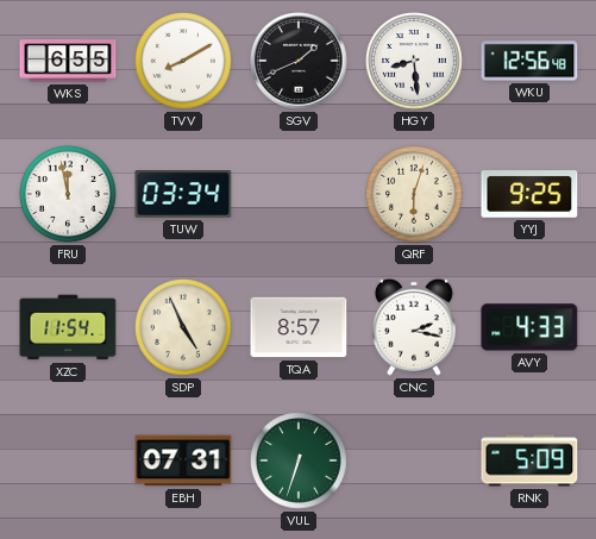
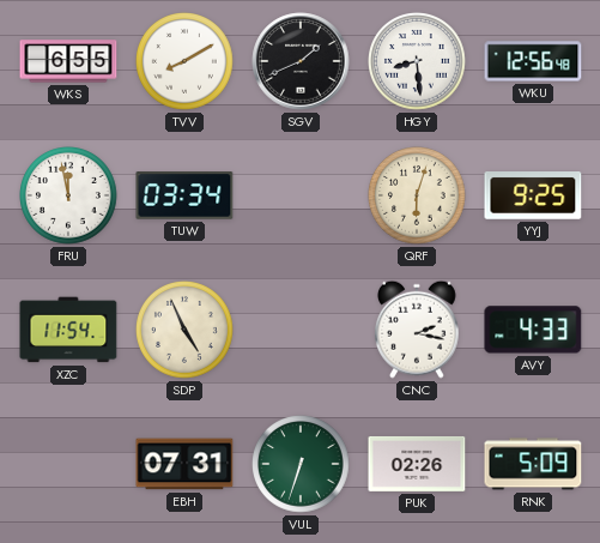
TQA: 8:57 -> none
PUK: none -> 02:26
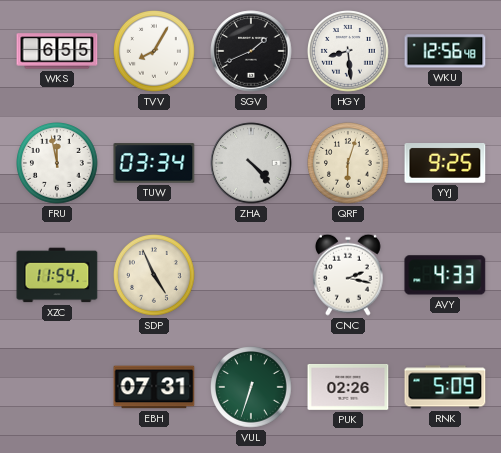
TVV: 8:10 -> 8:05
ZHA: none -> 4:23
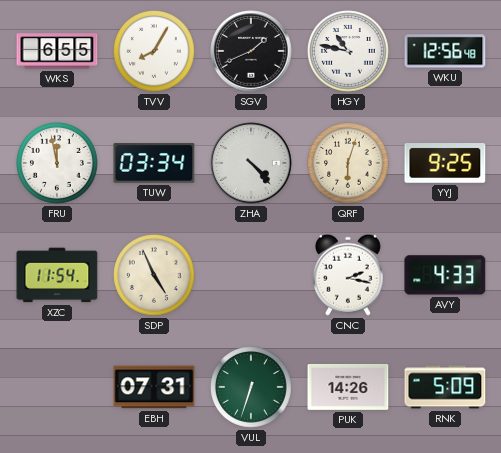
HGY: 8:29 -> 10:47
PUK: 02:26 -> 14:26
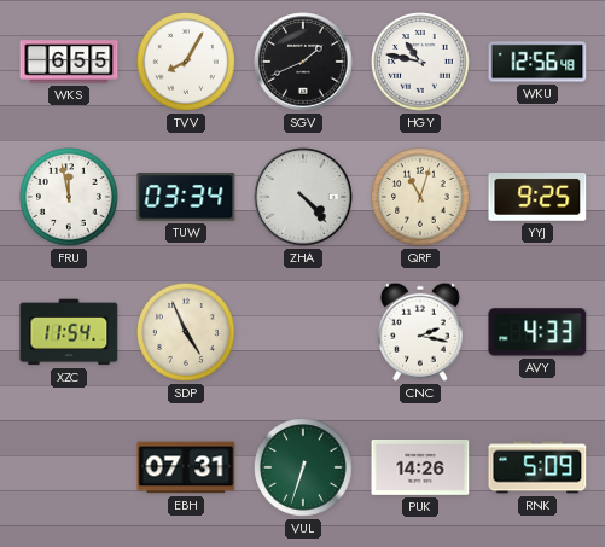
QRF: 6:03 -> 11:03
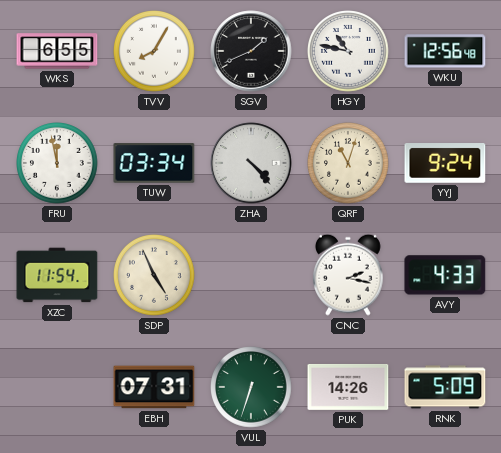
YYJ: 9:25 -> 9:24
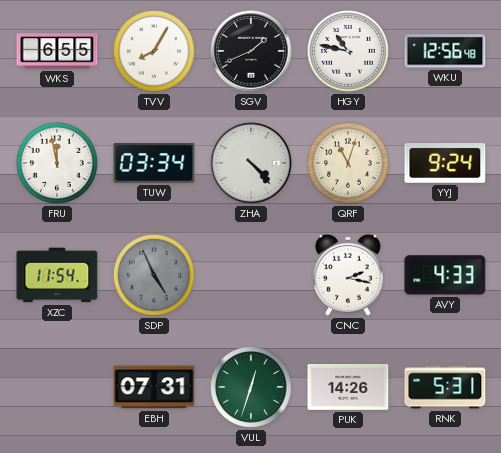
SDP dial: cream -> grey
VUL: 6:33 -> 12:33
RNK: 5:09 -> 5:31
